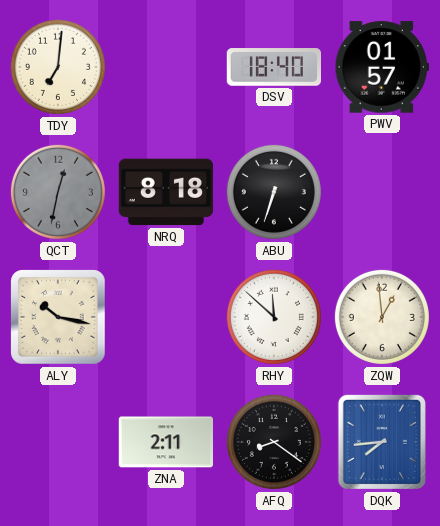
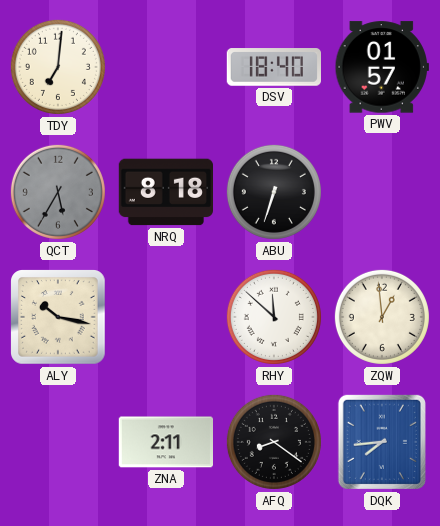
QCT: 12:32 -> 5:35
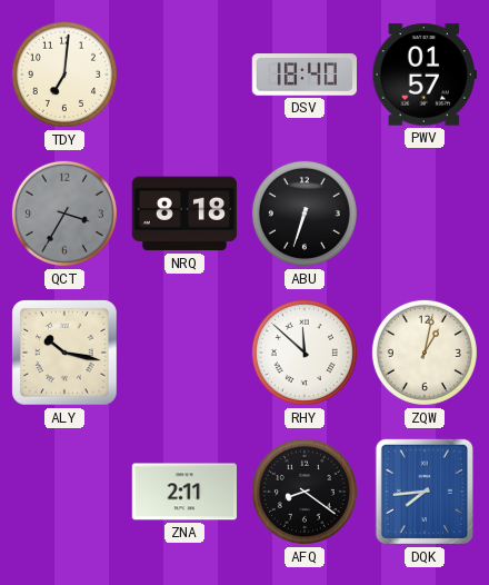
QCT: 5:35 -> 3:35
ZQW: 12:59 -> 1:02
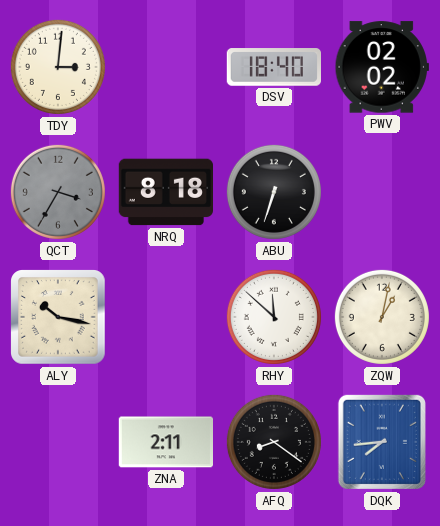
TDY: 7:01 -> 3:01
PWV: 01:57 -> 02:02
